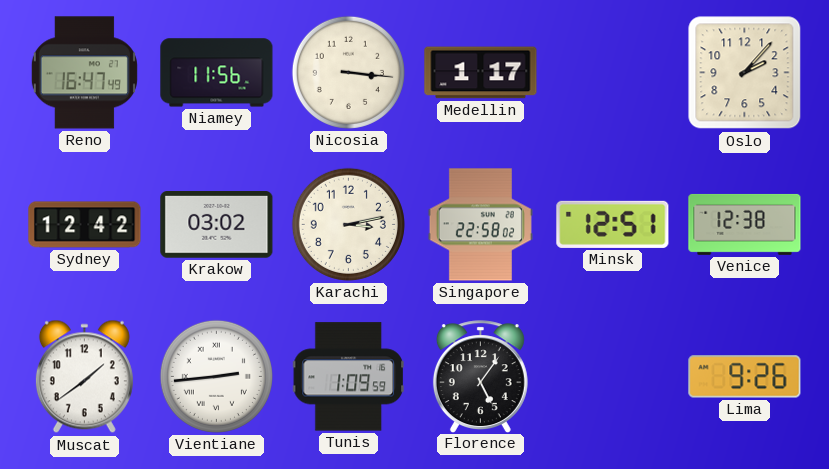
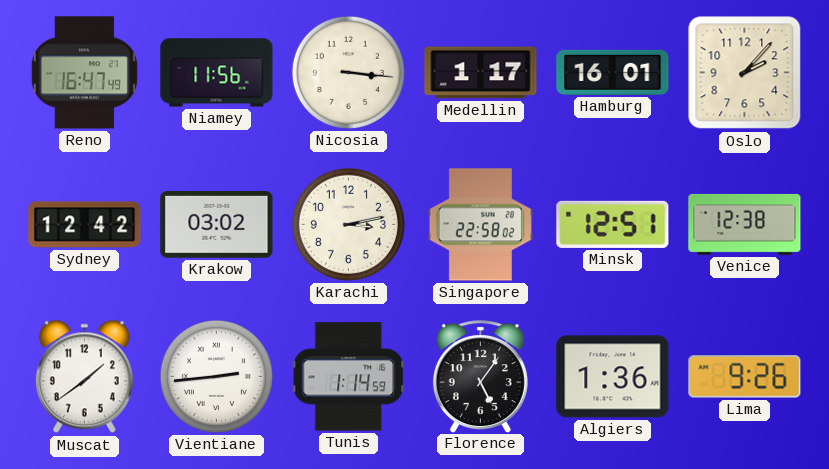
Hamburg: none -> 16:01
Tunis: 1:09 -> 1:14
Algiers: none -> 1:36
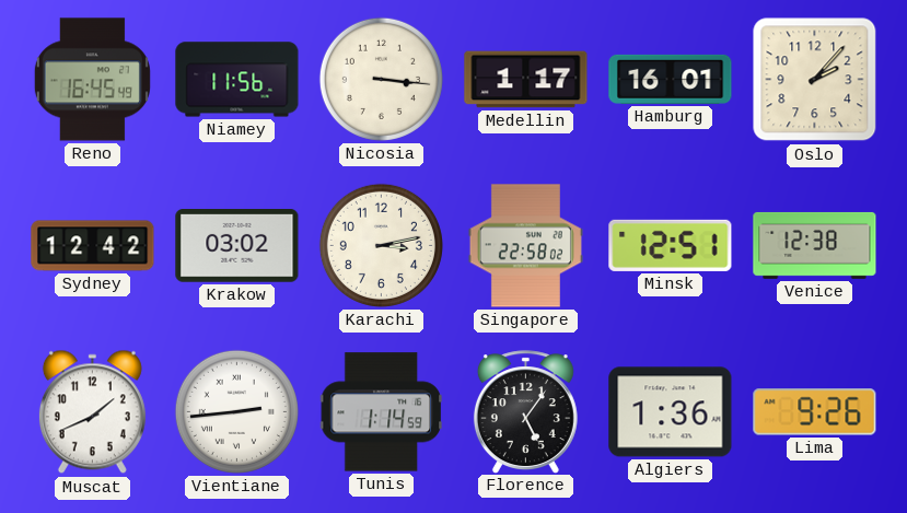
Reno: 16:47 -> 16:45
Muscat: 1:39 -> 1:41
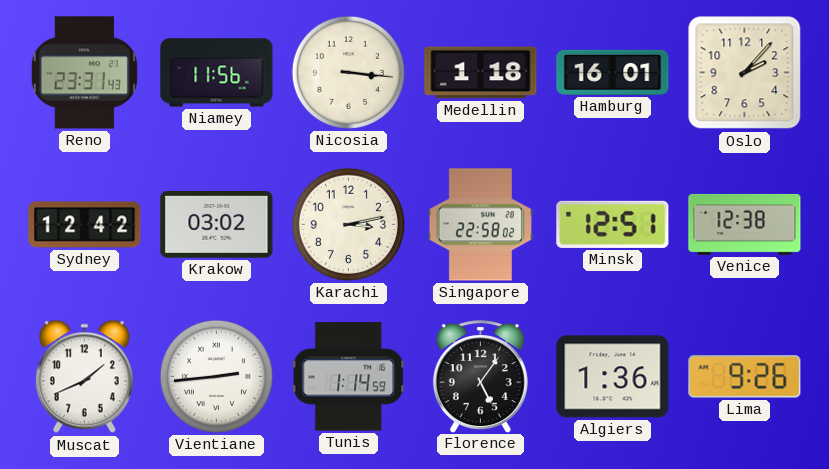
Reno: 16:45 -> 23:31
Medellin: 1:17 -> 1:18
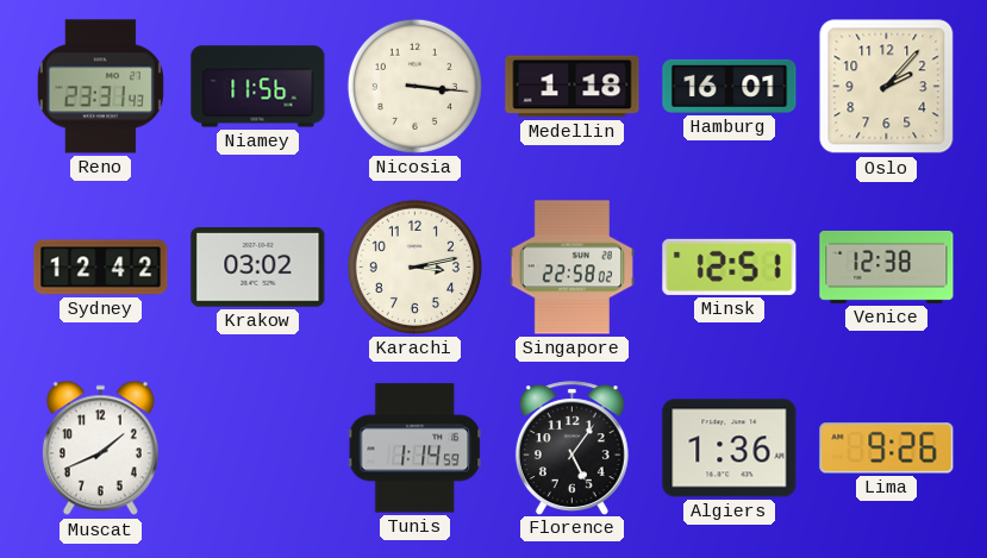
Vientiane: 2:44 -> none
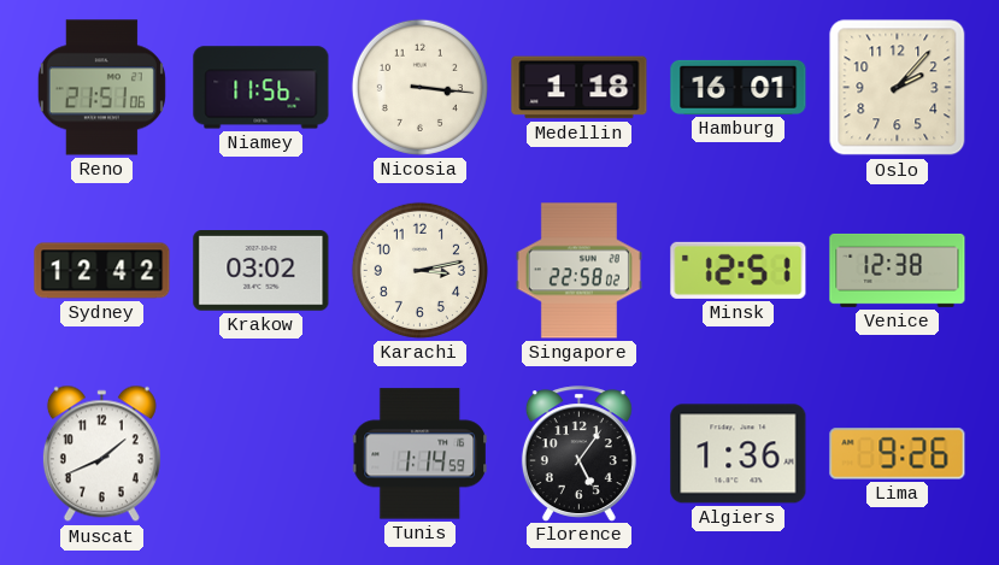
Reno: 23:31 -> 21:51
